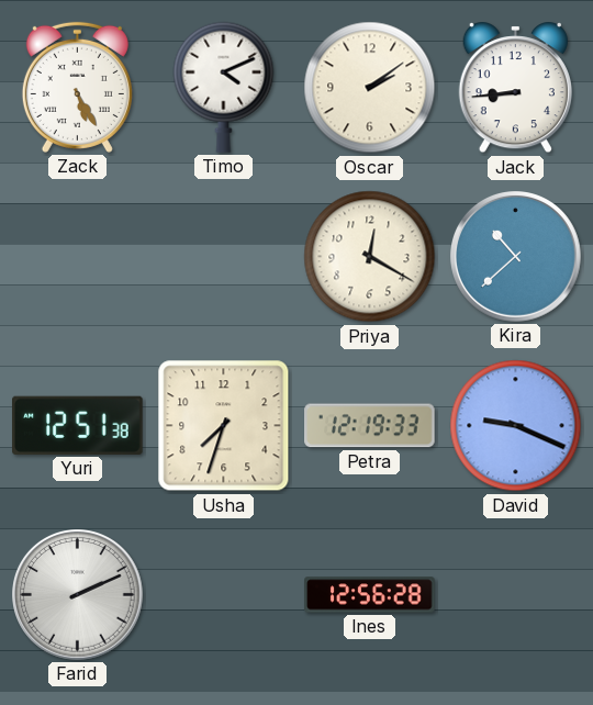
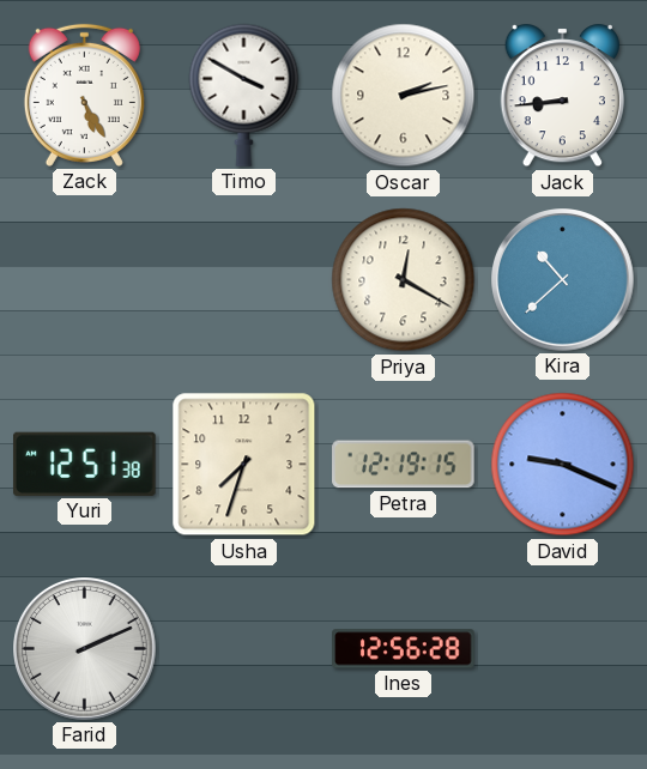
Timo: 4:11 -> 3:50
Oscar: 2:09 -> 2:13
Petra: 12:19:33 -> 12:19:15
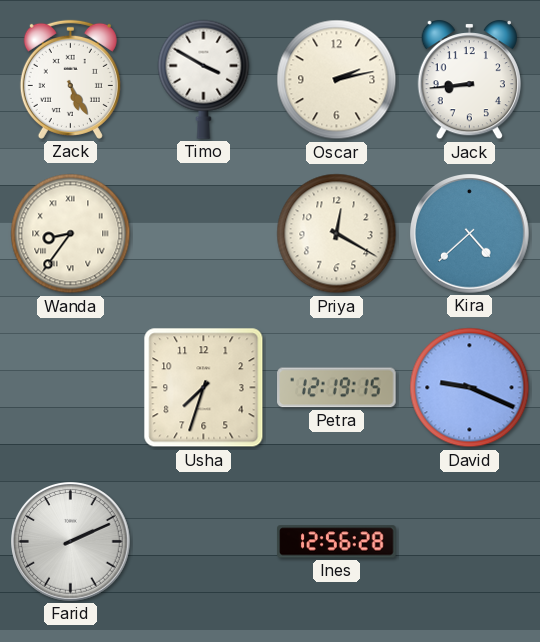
Wanda: none -> 8:36
Kira: 10:38 -> 4:38
Yuri: 12:51 -> none
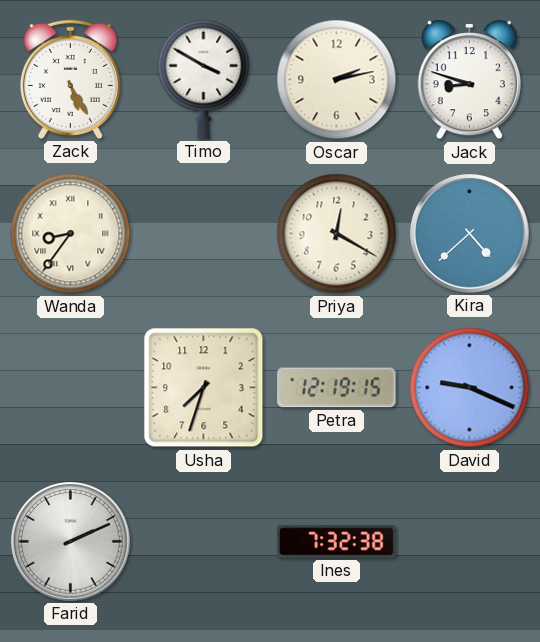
Jack: 8:44 -> 8:48
Ines: 12:56 -> 7:32
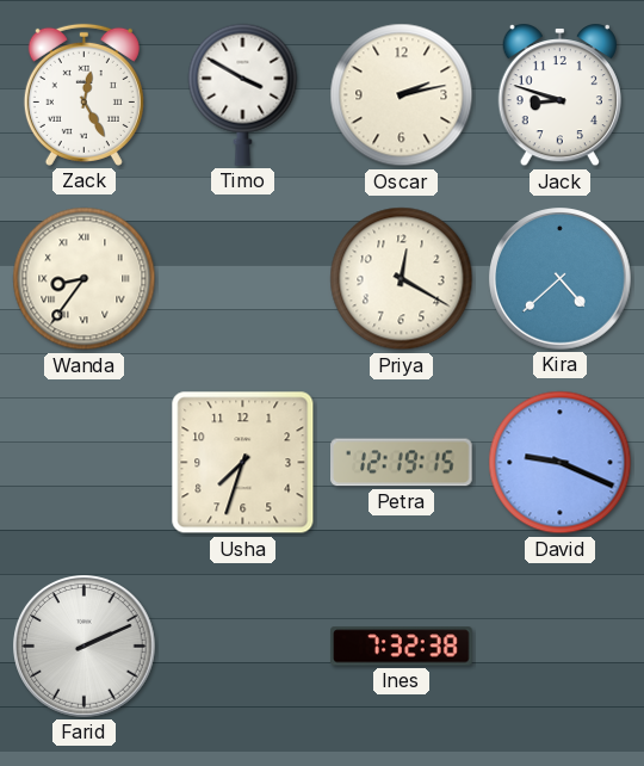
Zack: 5:25 -> 12:25
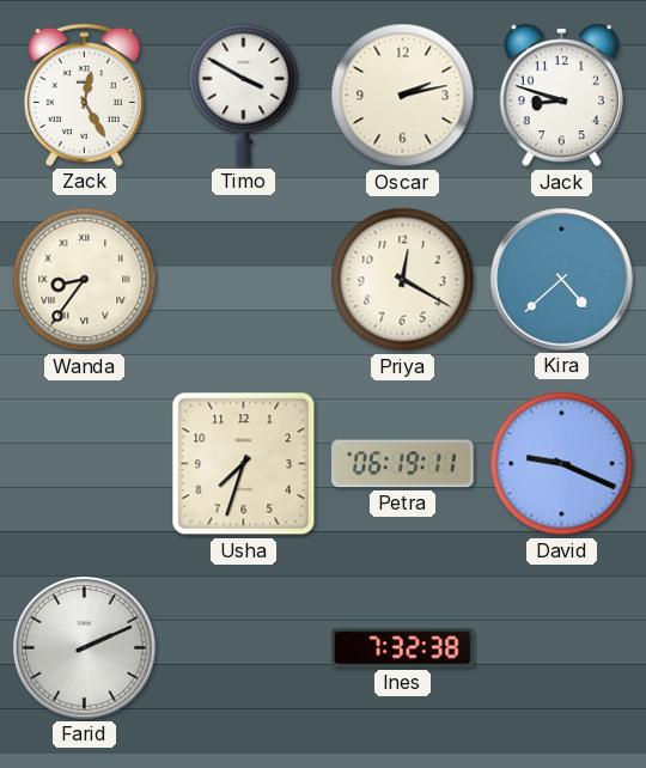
Petra: 12:19 -> 06:19
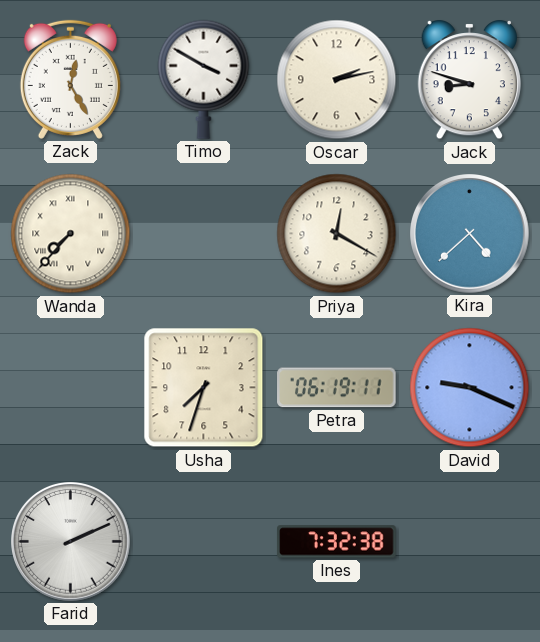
Wanda: 8:36 -> 7:37
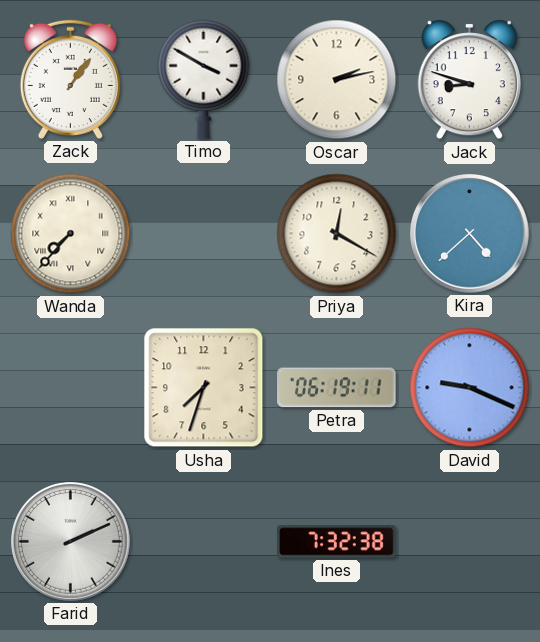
Zack: 12:25 -> 1:06
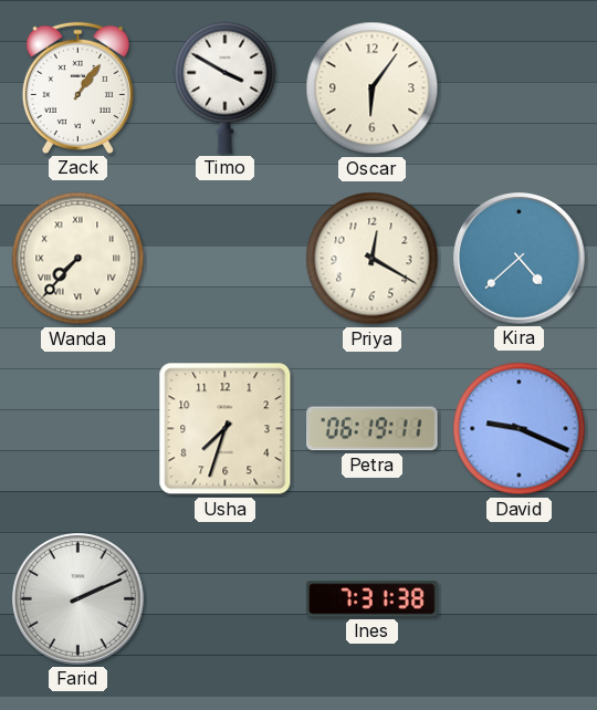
Oscar: 2:13 -> 6:06
Jack: 8:48 -> none
Ines: 7:32 -> 7:31
